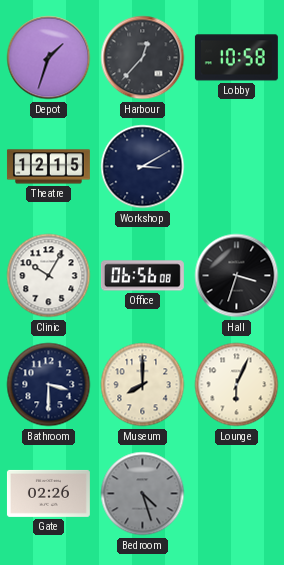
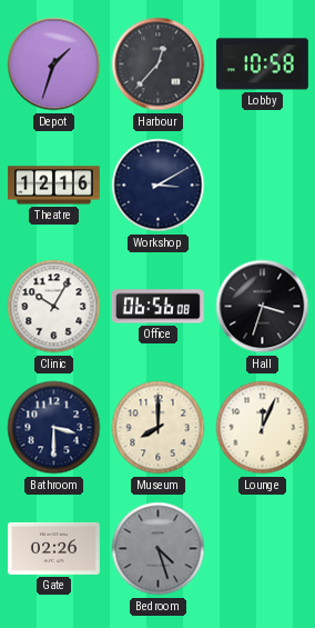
Theatre: 12:15 -> 12:16
Lounge: 6:04 -> 12:04
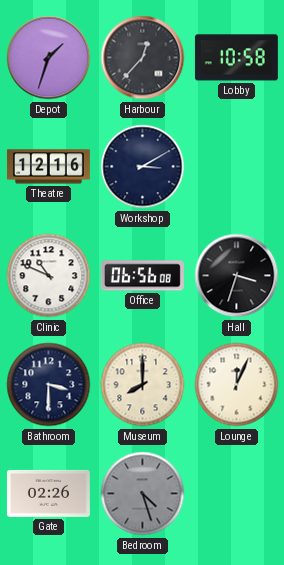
Clinic: 10:05 -> 10:49
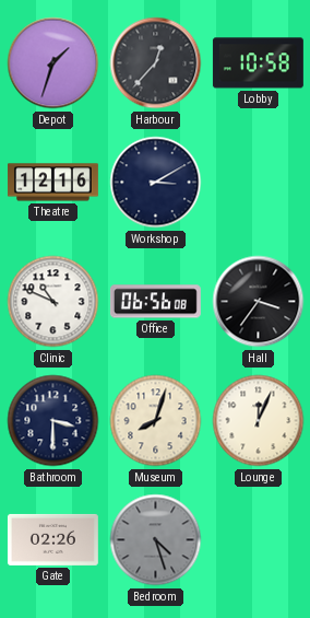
Hall: 3:33 -> 3:36
Museum: 8:00 -> 8:03
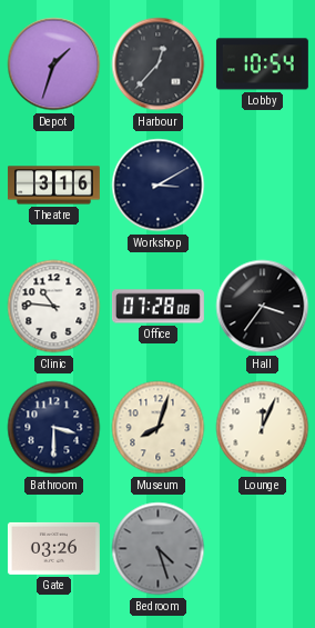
Lobby: 10:58 -> 10:54
Theatre: 12:16 -> 3:16
Clinic: 10:49 -> 10:46
Office: 06:56 -> 07:28
Gate: 02:26 -> 03:26
